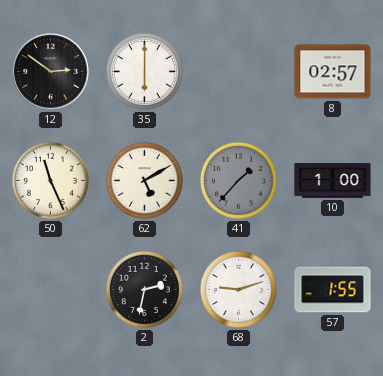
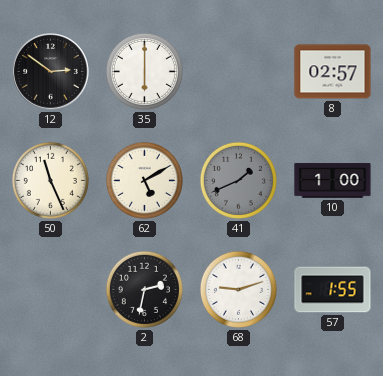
41: 1:37 -> 1:41
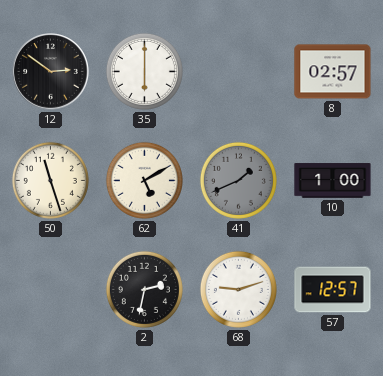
50: 11:26 -> 11:27
57: 1:55 -> 12:57
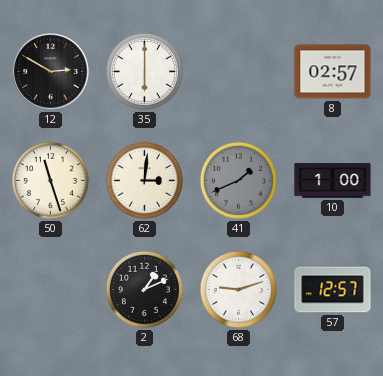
12: 2:51 -> 2:50
62: 5:10 -> 3:01
2: 2:32 -> 1:11
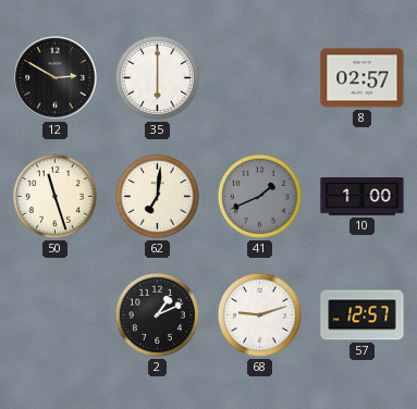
62: 3:01 -> 7:01
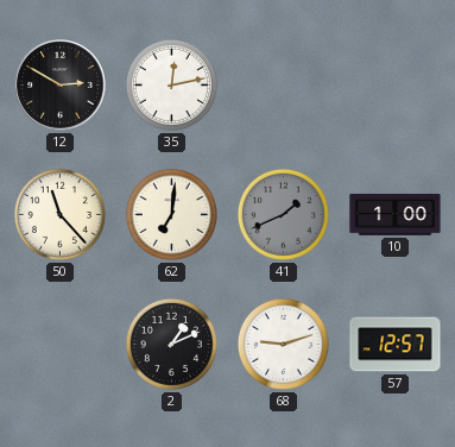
35: 6:00 -> 12:13
8: 02:57 -> none
50: 11:27 -> 11:23
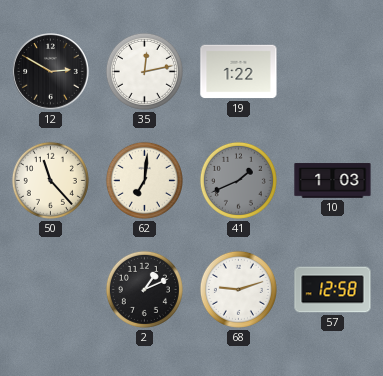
19: none -> 1:22
10: 1:00 -> 1:03
57: 12:57 -> 12:58
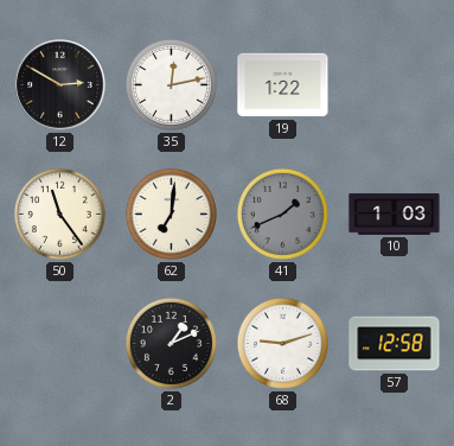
50: 11:23 -> 11:24
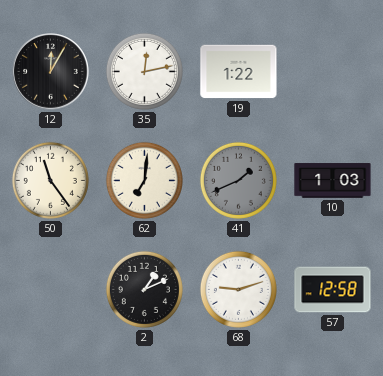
12: 2:50 -> 12:05
